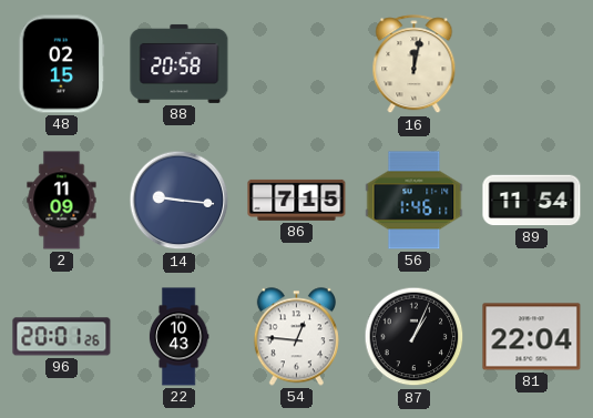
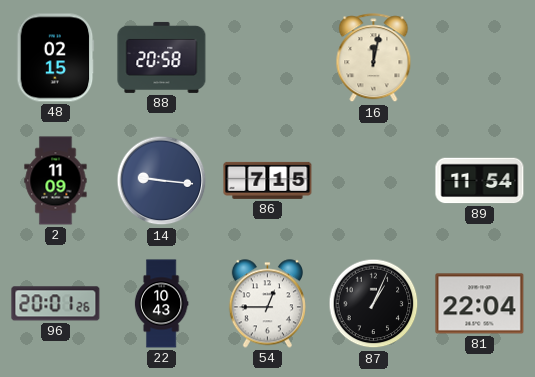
56: 1:46 -> none
54: 12:46 -> 12:45
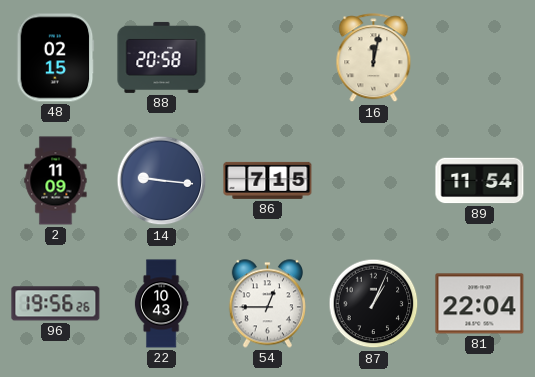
96: 20:01 -> 19:56
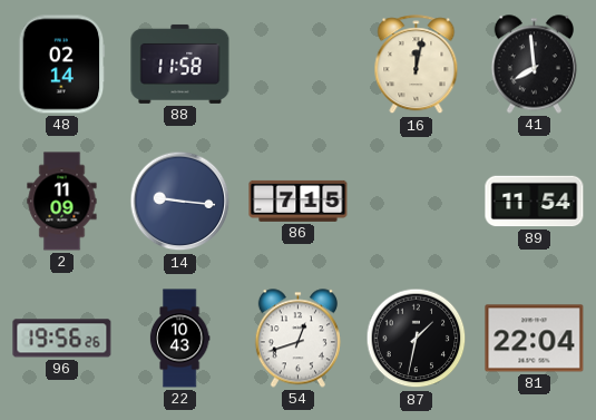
48: 02:15 -> 02:14
88: 20:58 -> 11:58
41: none -> 7:59
54: 12:45 -> 12:42
87: 1:04 -> 1:32
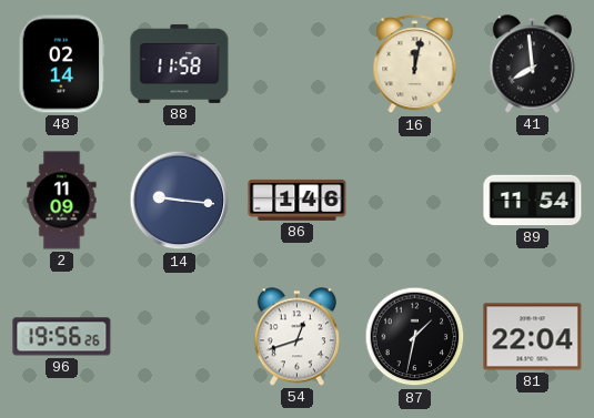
86: 7:15 -> 1:46
22: 10:43 -> none
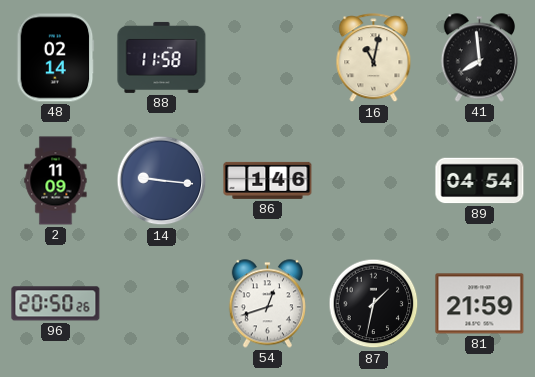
16: 12:02 -> 11:02
89: 11:54 -> 04:54
96: 19:56 -> 20:50
81: 22:04 -> 21:59
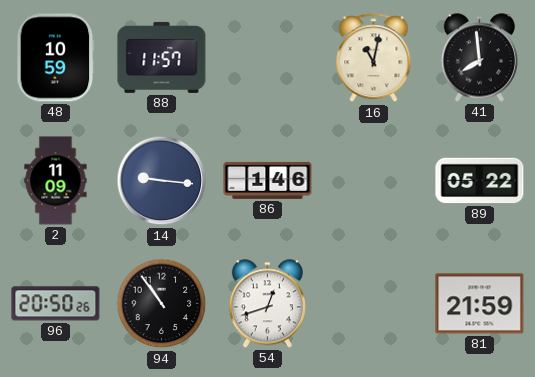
48: 02:14 -> 10:59
88: 11:58 -> 11:57
89: 04:54 -> 05:22
94: none -> 10:54
87: 1:32 -> none
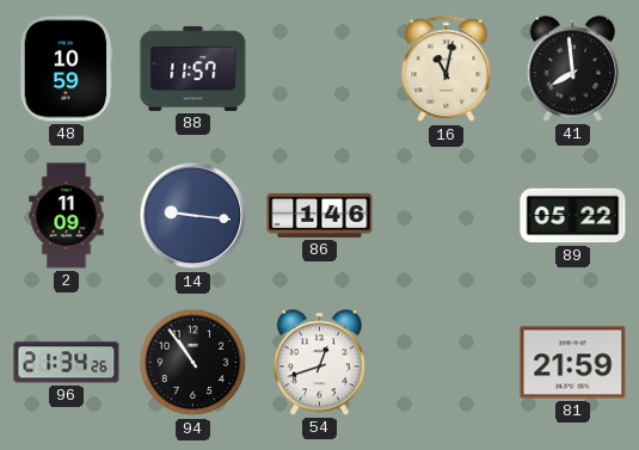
96: 20:50 -> 21:34
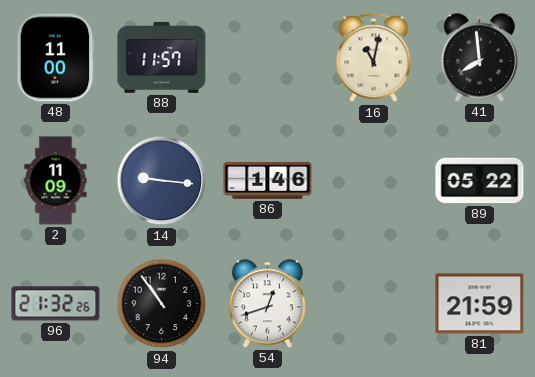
48: 10:59 -> 11:00
96: 21:34 -> 21:32
